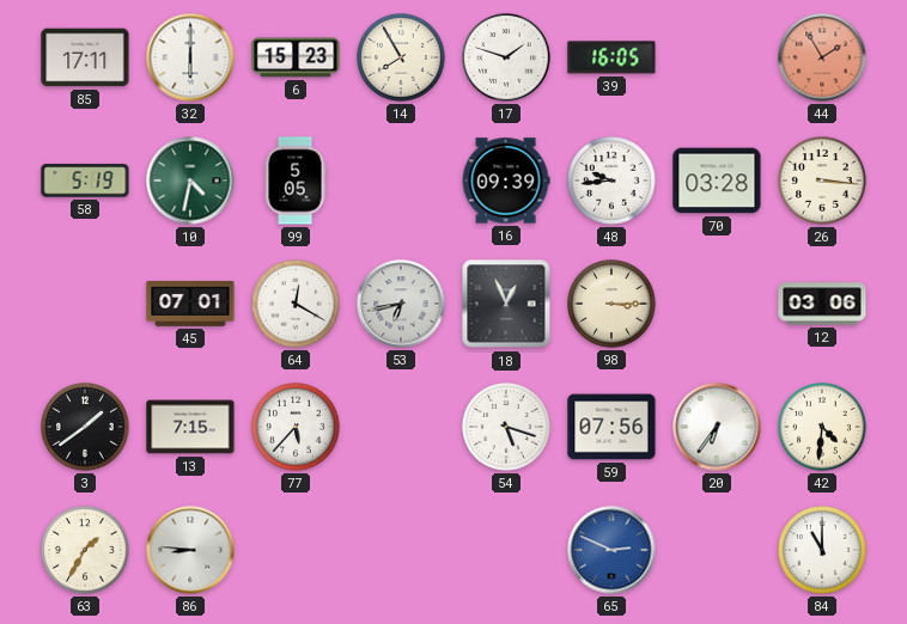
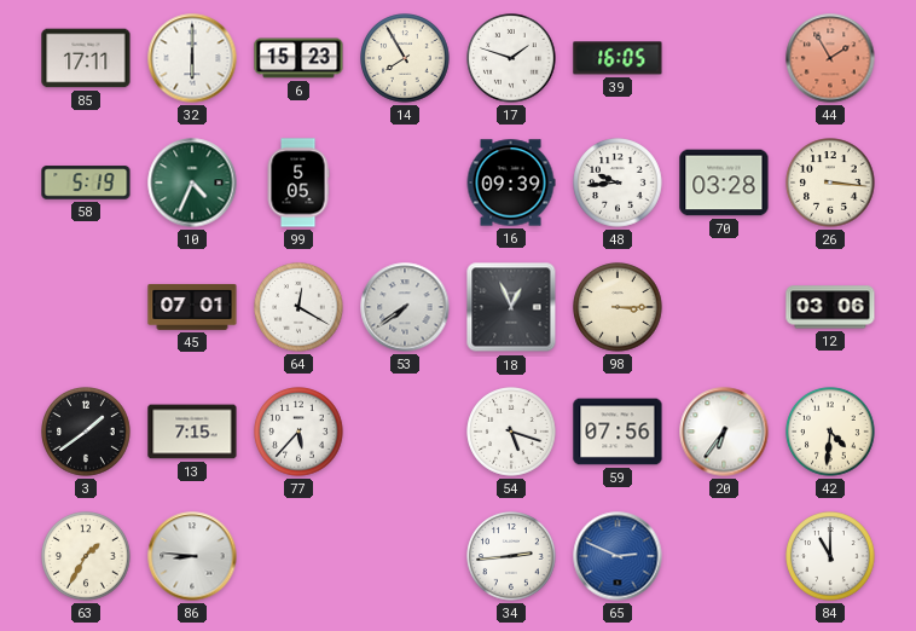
10: 4:32 -> 4:34
53: 6:43 -> 7:39
34: none -> 2:44
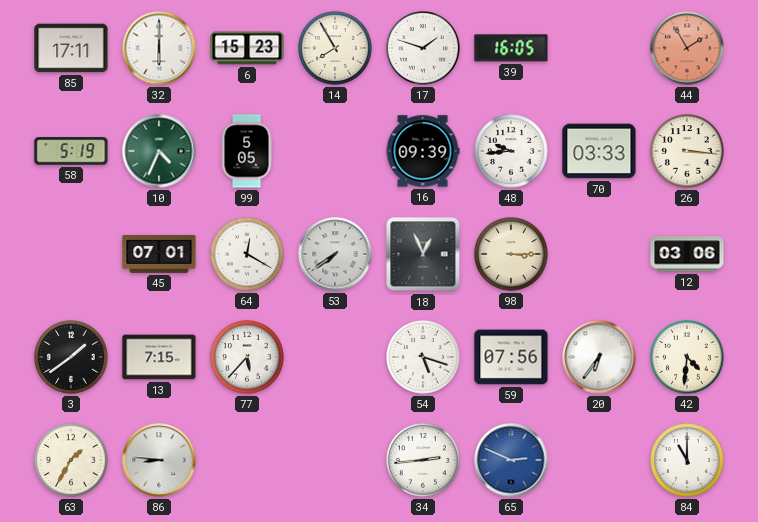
70: 03:28 -> 03:33
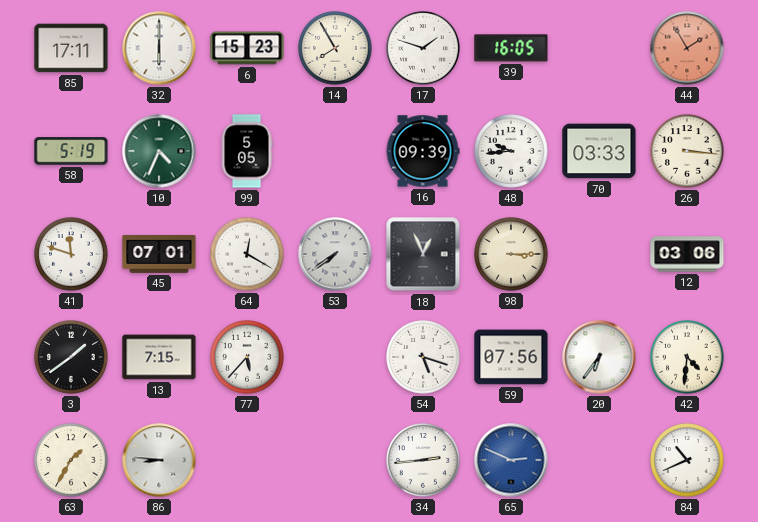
41: none -> 11:48
84: 11:00 -> 10:41
